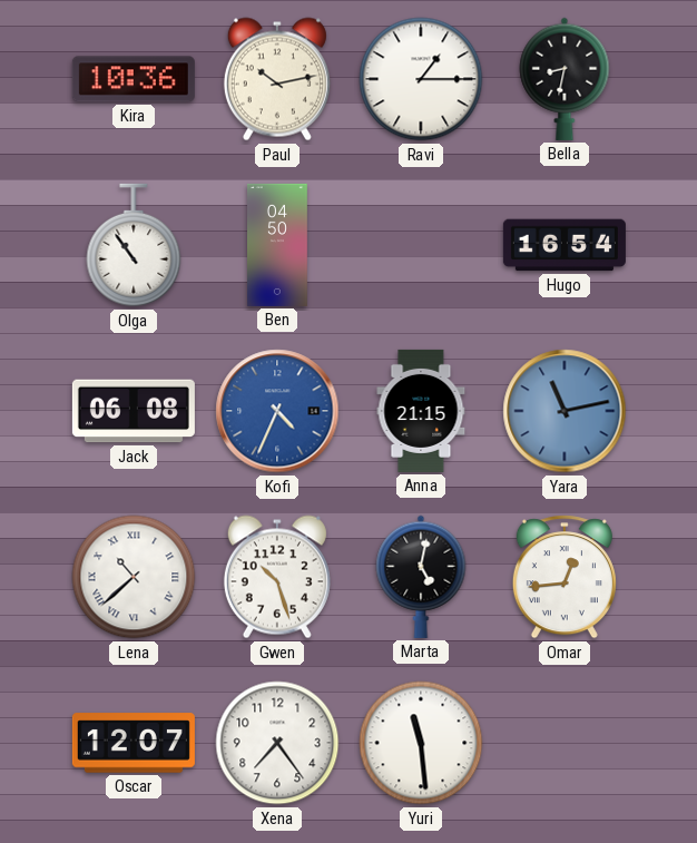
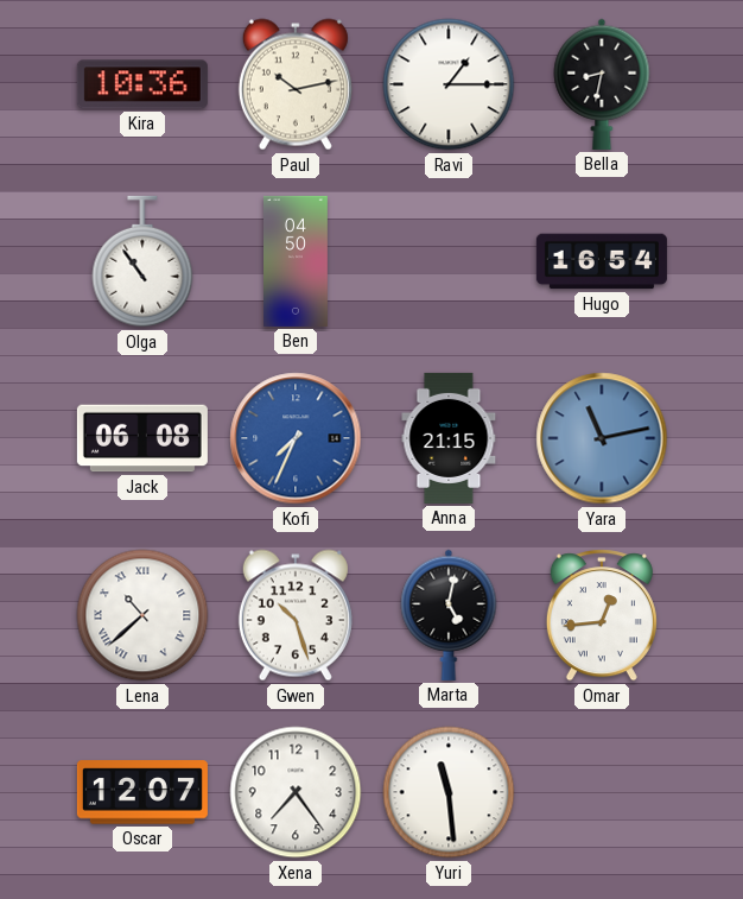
Kofi: 4:34 -> 7:34
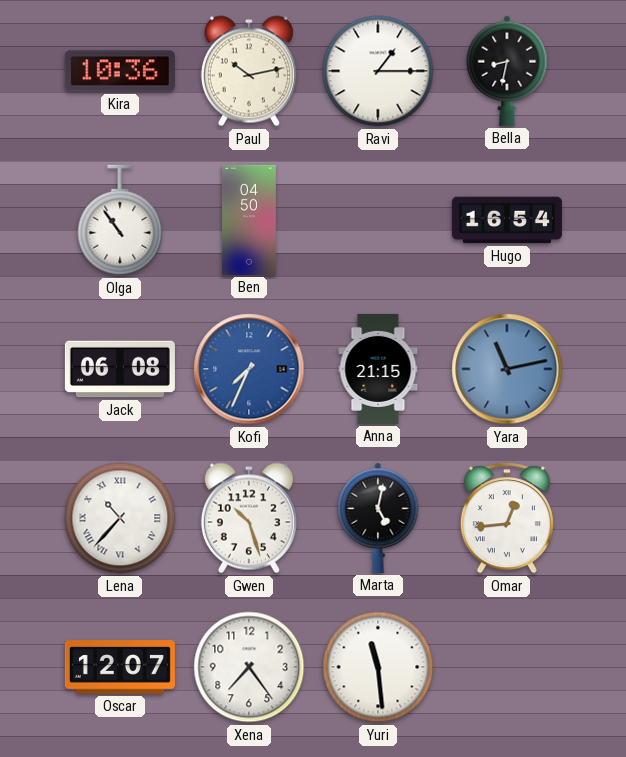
Lena: 10:38 -> 10:37
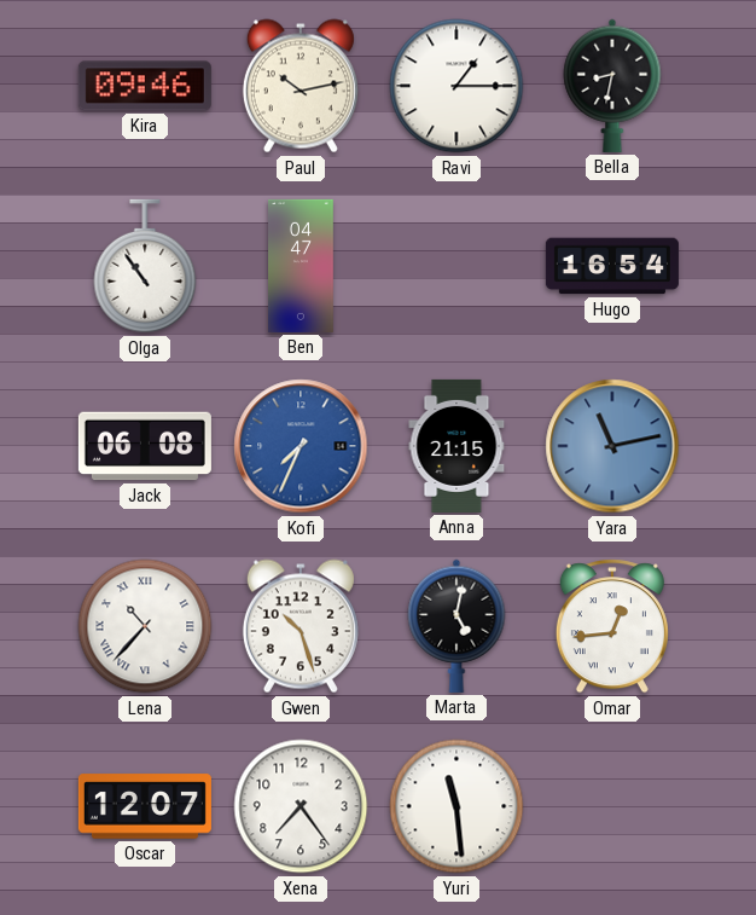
Kira: 10:36 -> 09:46
Ben: 04:50 -> 04:47
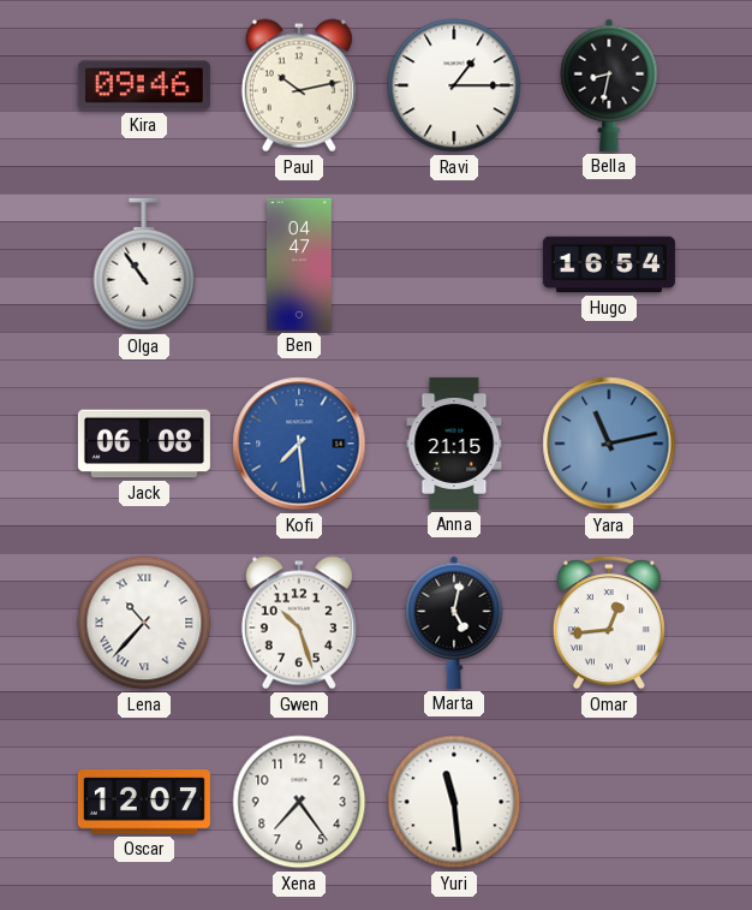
Kofi: 7:34 -> 7:29
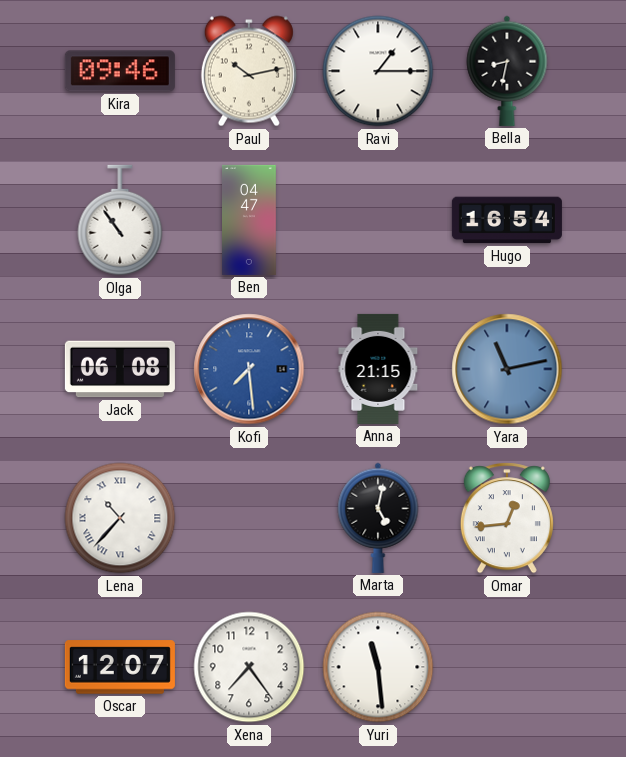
Gwen: 10:27 -> none
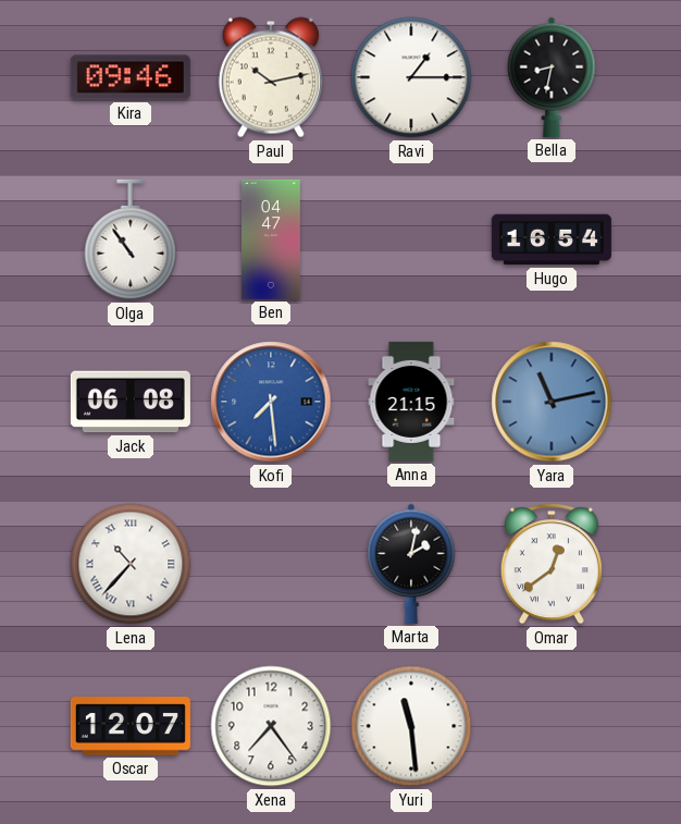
Marta: 5:02 -> 2:02
Omar: 12:44 -> 12:39
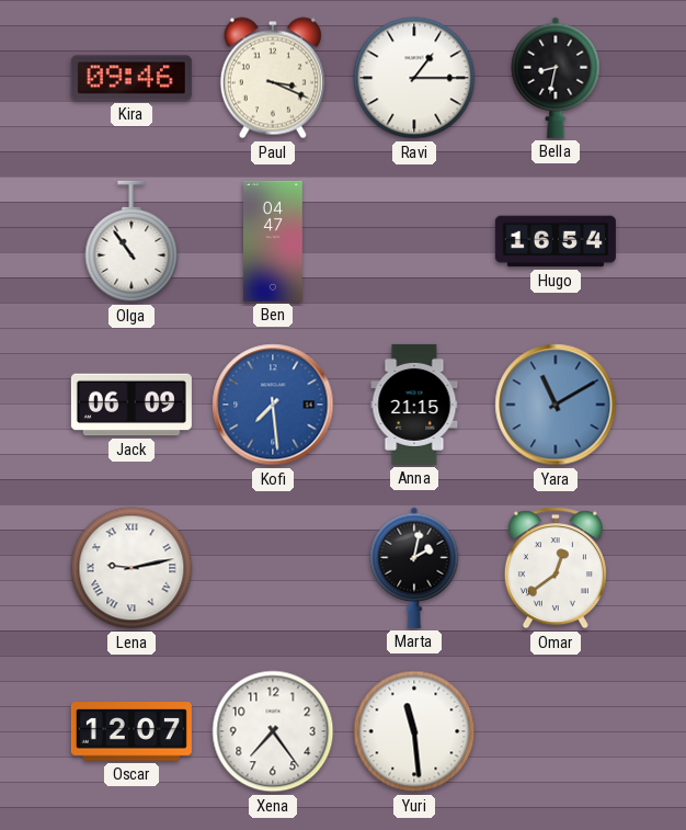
Paul: 10:13 -> 3:19
Jack: 06:08 -> 06:09
Yara: 11:13 -> 11:10
Lena: 10:37 -> 9:13
